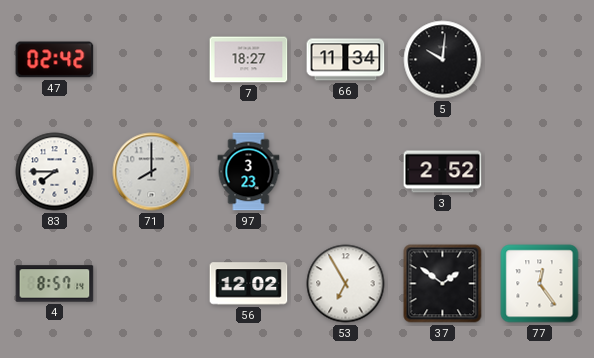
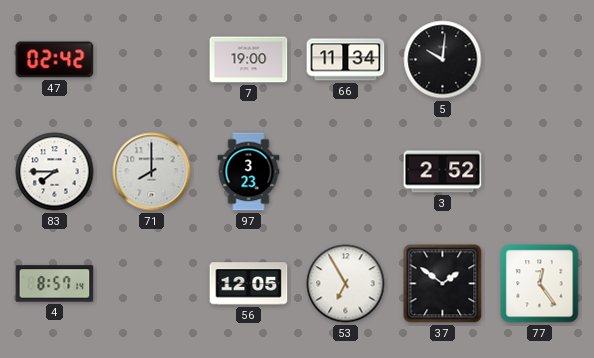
7: 18:27 -> 19:00
56: 12:02 -> 12:05
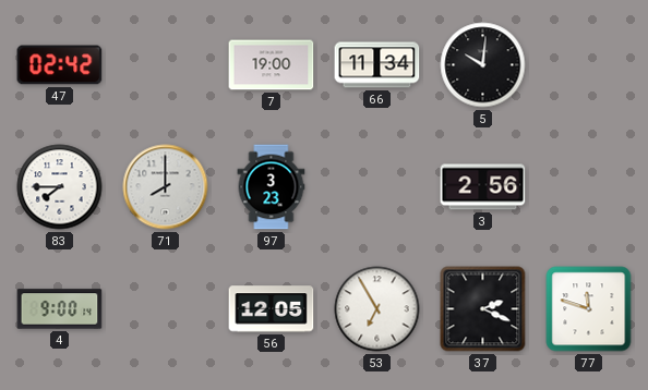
3: 2:52 -> 2:56
4: 8:57 -> 9:00
37: 1:51 -> 2:19
77: 12:24 -> 11:48
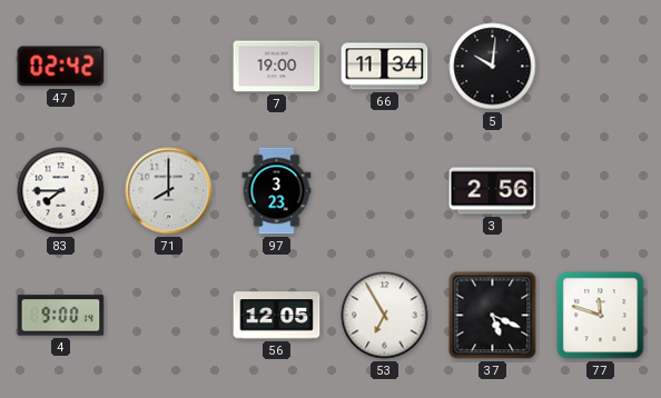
37: 2:19 -> 5:19
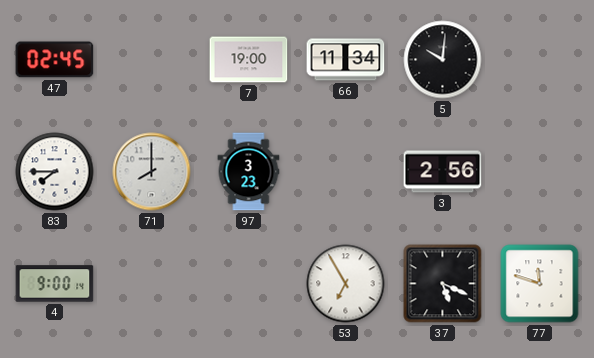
47: 02:42 -> 02:45
56: 12:05 -> none
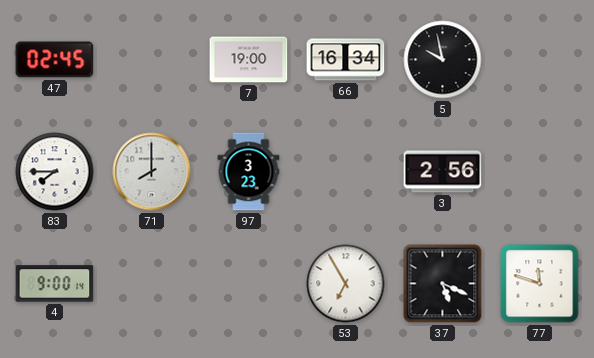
66: 11:34 -> 16:34
5: 10:01 -> 9:58
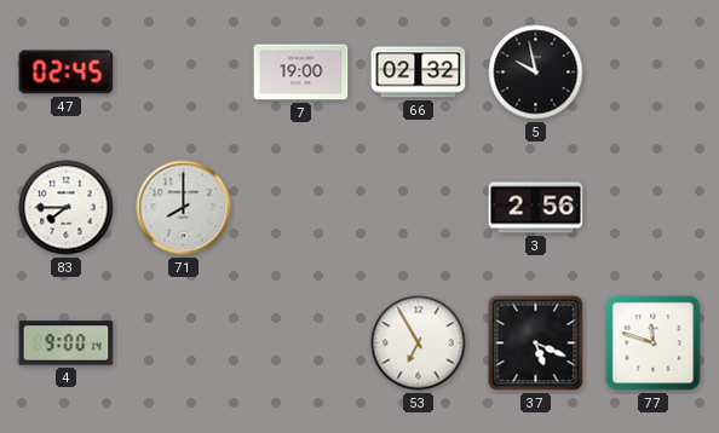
66: 16:34 -> 02:32
97: 3:23 -> none
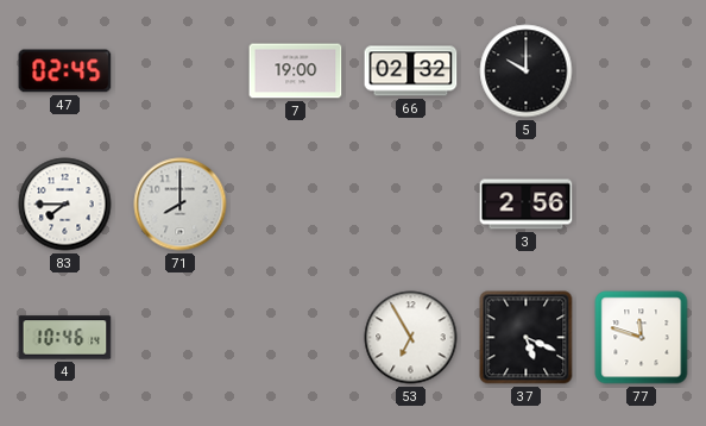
5: 9:58 -> 10:00
4: 9:00 -> 10:46
